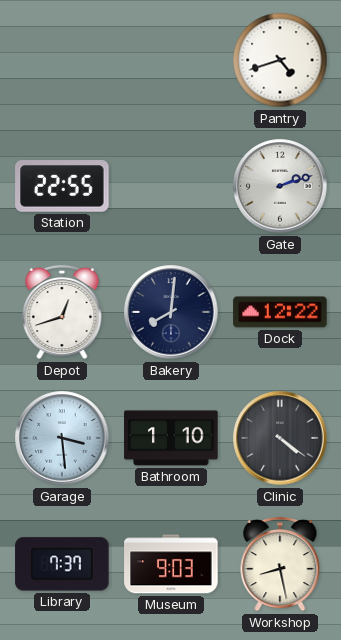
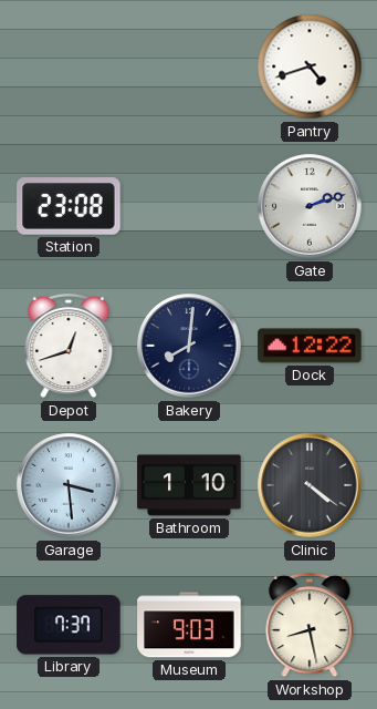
Station: 22:55 -> 23:08
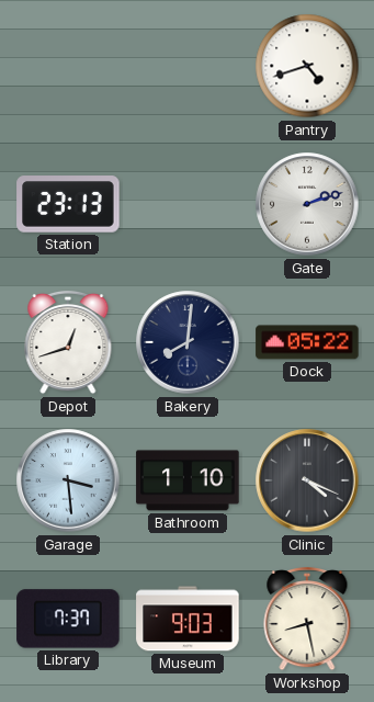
Station: 23:08 -> 23:13
Dock: 12:22 -> 05:22
Clinic: 4:21 -> 4:19
